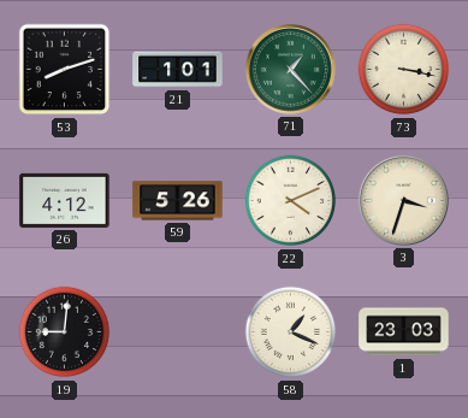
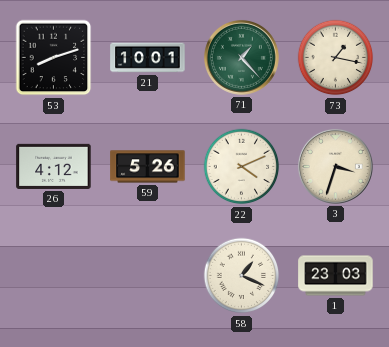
21: 1:01 -> 10:01
73: 3:17 -> 1:17
19: 9:01 -> none
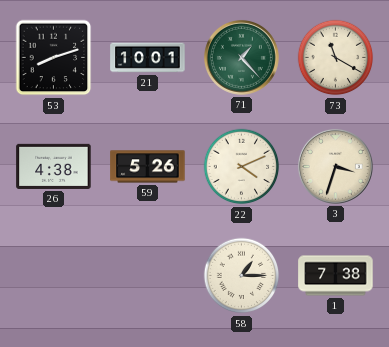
73: 1:17 -> 11:20
26: 4:12 -> 4:38
58: 1:19 -> 1:15
1: 23:03 -> 7:38
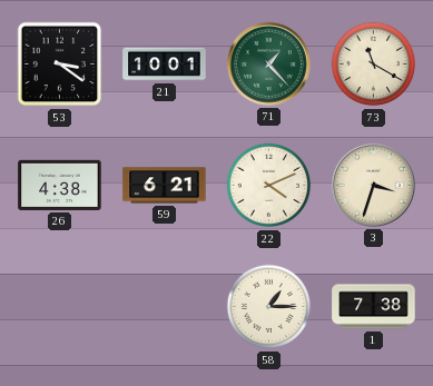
53: 8:12 -> 3:21
59: 5:26 -> 6:21
